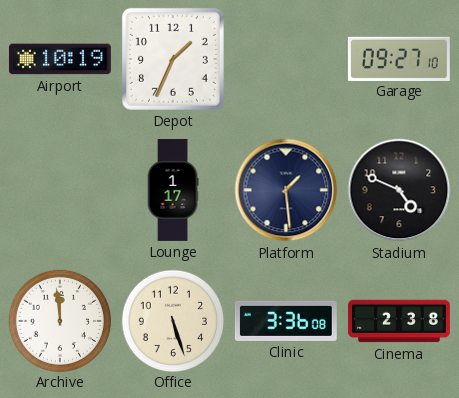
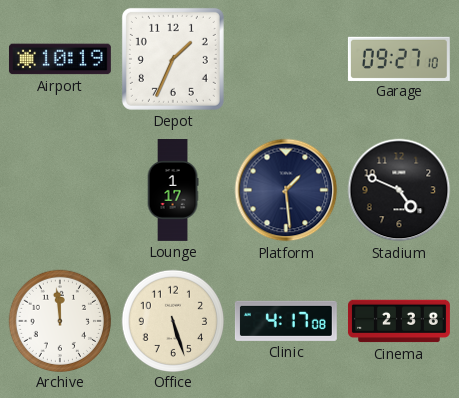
Clinic: 3:36 -> 4:17
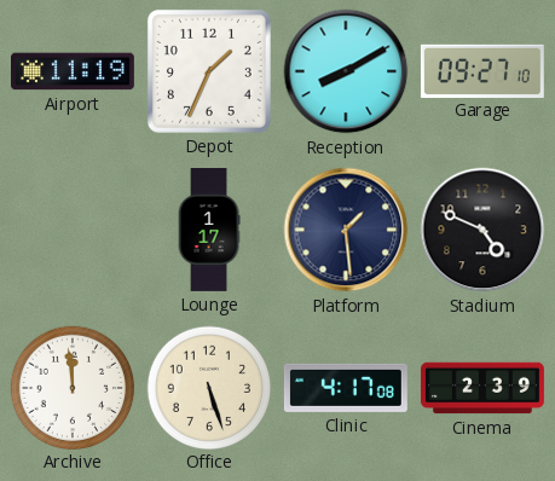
Airport: 10:19 -> 11:19
Reception: none -> 8:10
Cinema: 2:38 -> 2:39
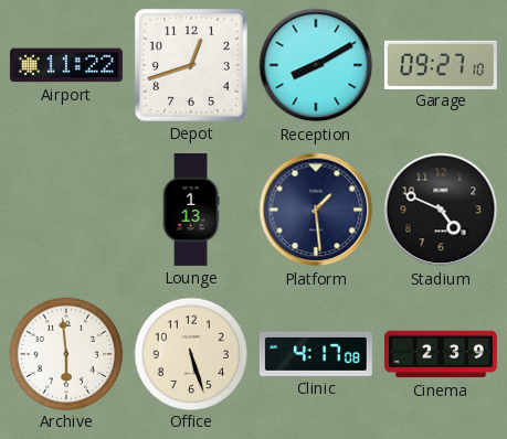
Airport: 11:19 -> 11:22
Depot: 1:34 -> 12:42
Lounge: 1:17 -> 1:13
Archive: 11:59 -> 5:59
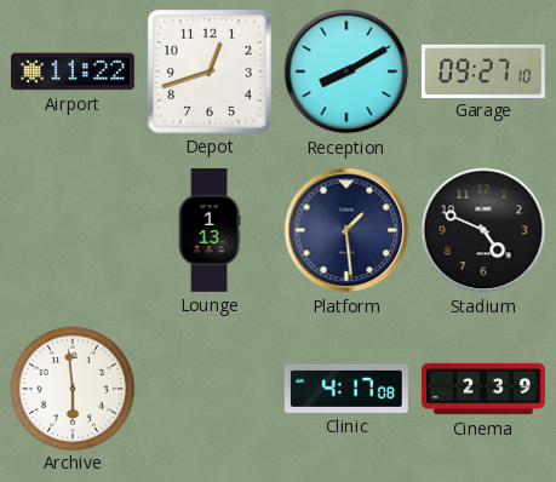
Office: 5:27 -> none
